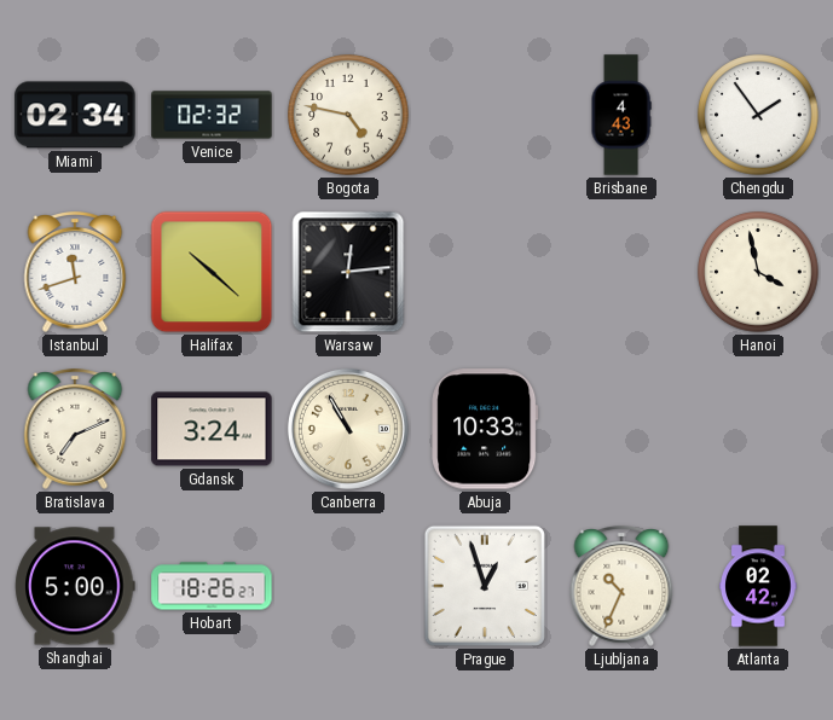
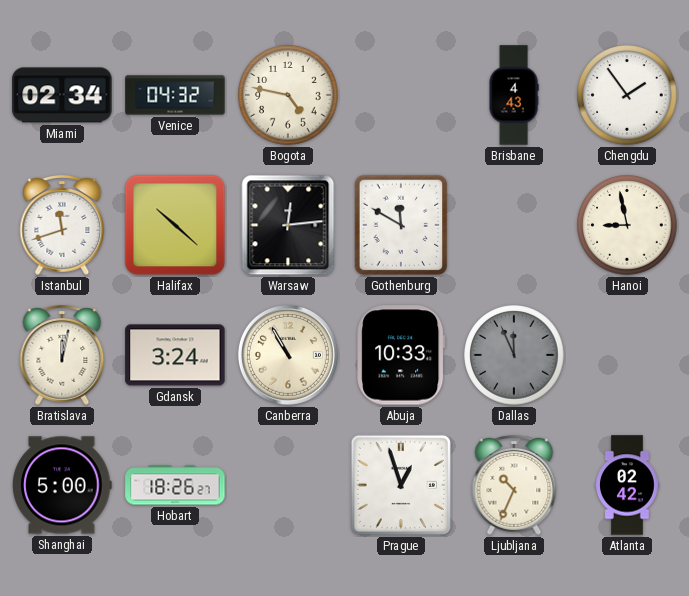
Venice: 02:32 -> 04:32
Gothenburg: none -> 11:50
Hanoi: 3:58 -> 8:58
Bratislava: 7:11 -> 12:02
Dallas: none -> 11:56
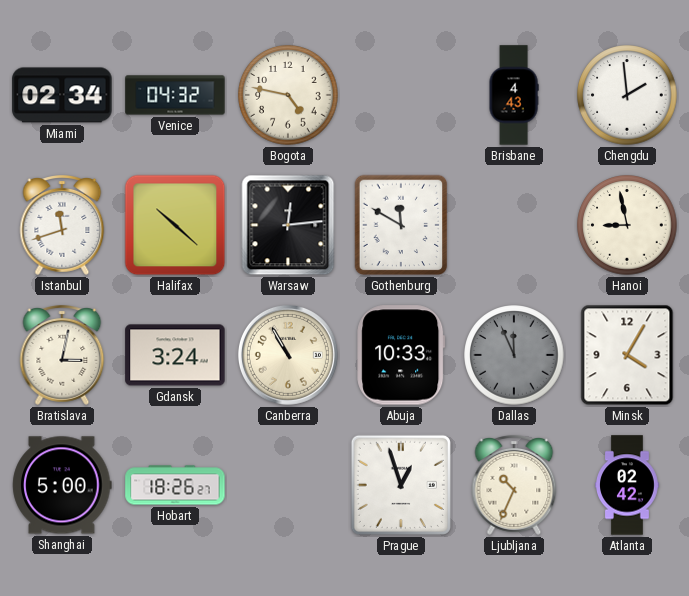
Chengdu: 1:54 -> 1:59
Bratislava: 12:02 -> 3:02
Minsk: none -> 4:05
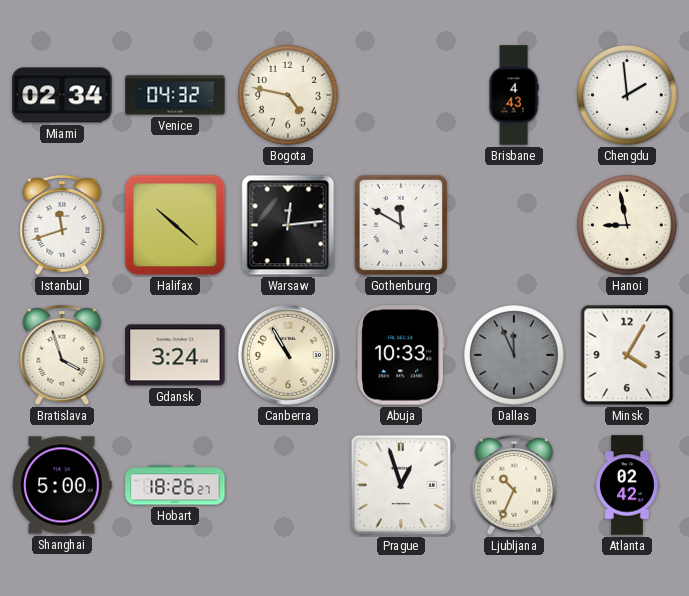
Bratislava: 3:02 -> 3:57
